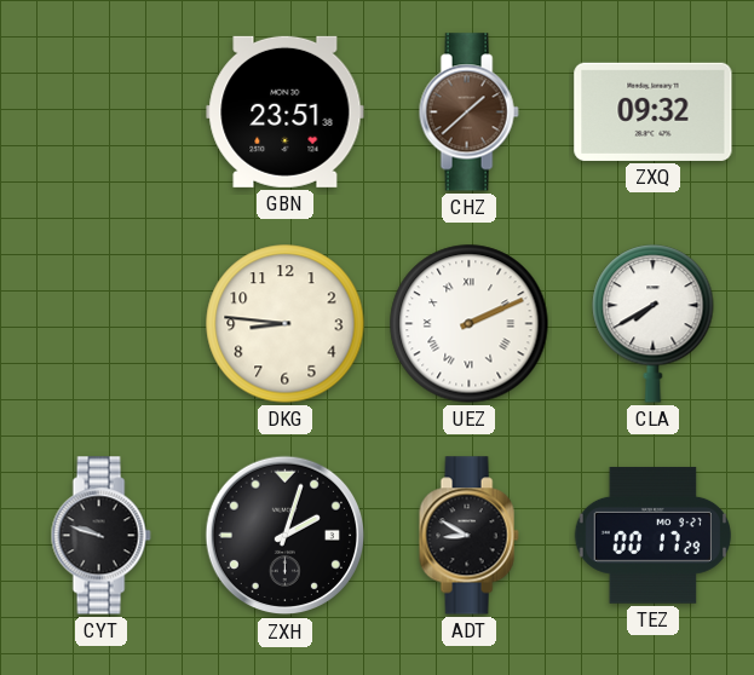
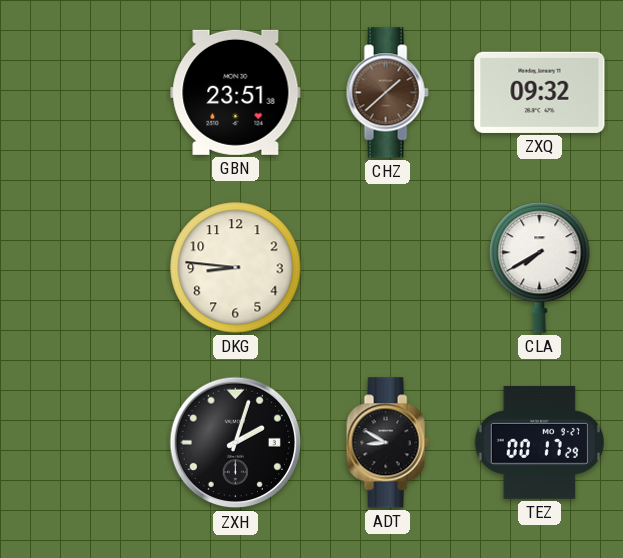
UEZ: 2:11 -> none
CYT: 9:48 -> none
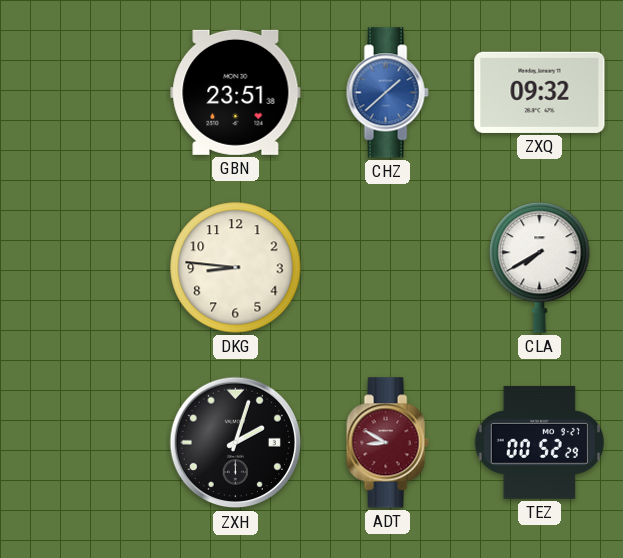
CHZ dial: brown -> blue
ADT dial: black -> burgundy
TEZ: 00:17 -> 00:52
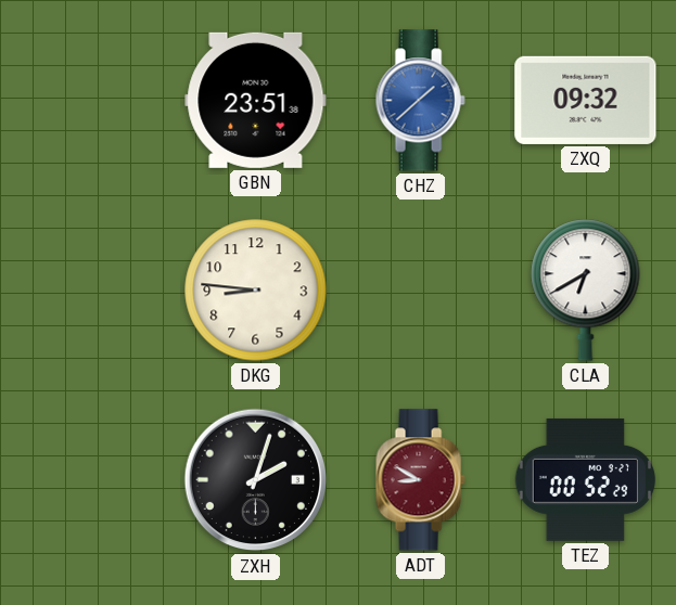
CLA: 7:40 -> 6:40
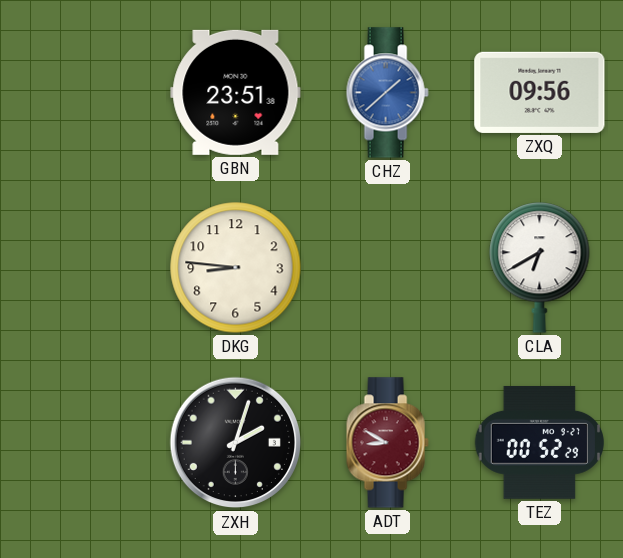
ZXQ: 09:32 -> 09:56
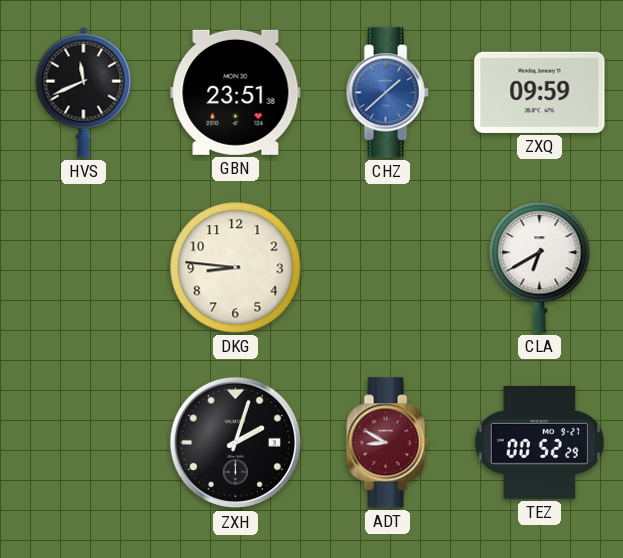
HVS: none -> 11:41
ZXQ: 09:56 -> 09:59
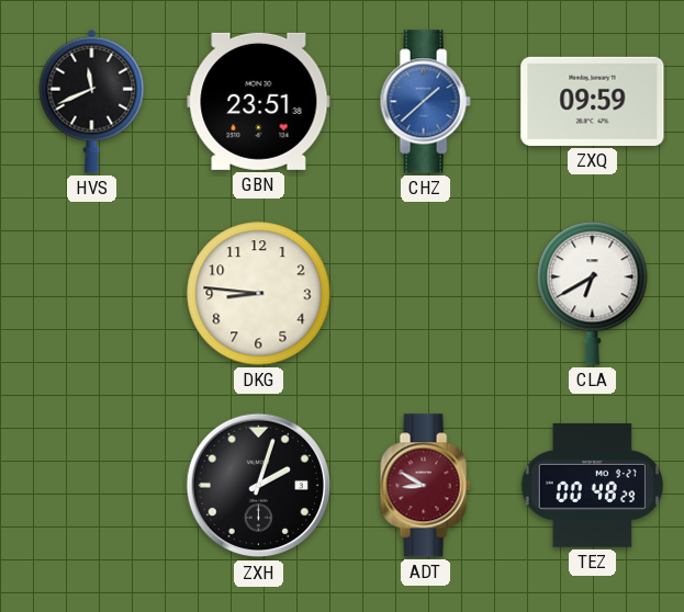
TEZ: 00:52 -> 00:48
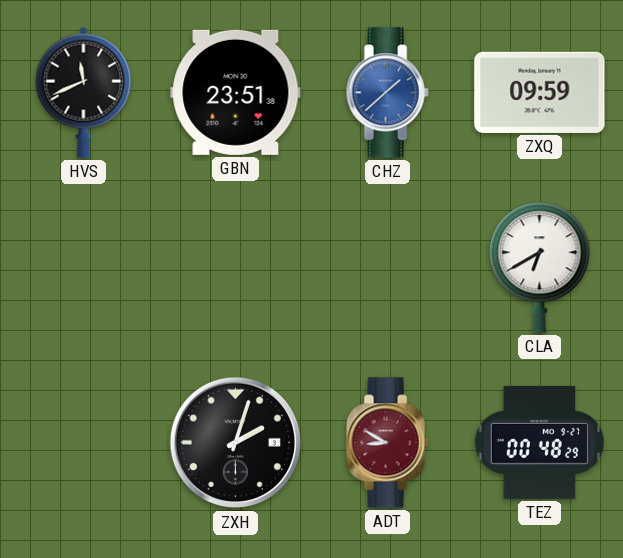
DKG: 8:46 -> none
